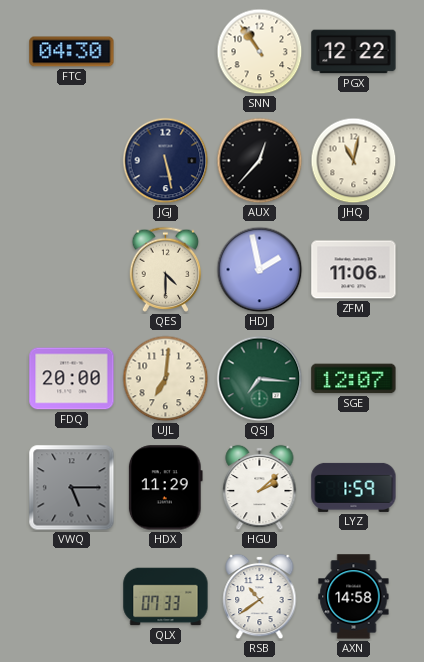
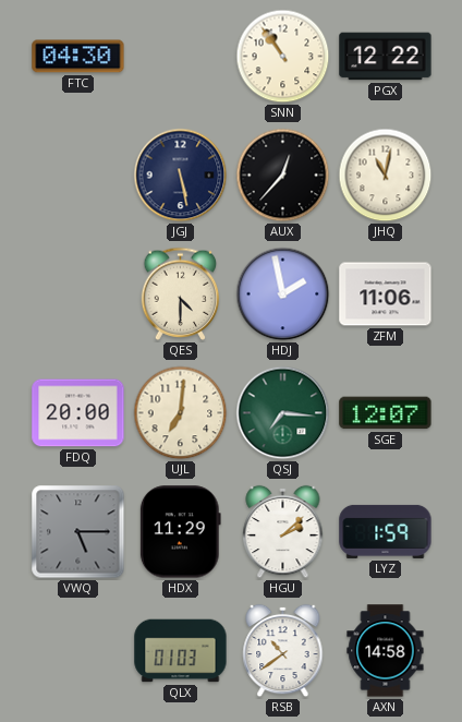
QLX: 07:33 -> 01:03
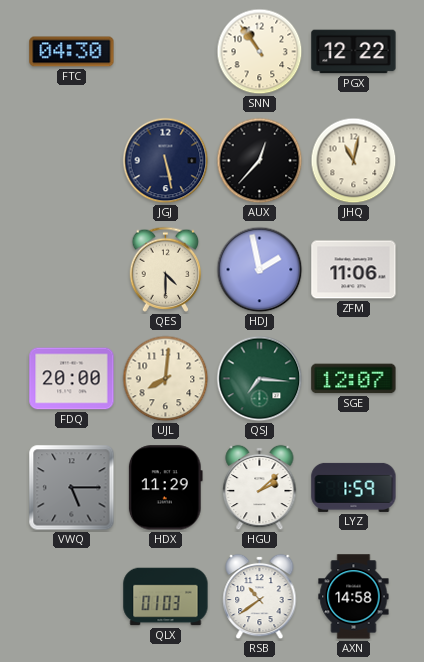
UJL: 7:01 -> 8:01
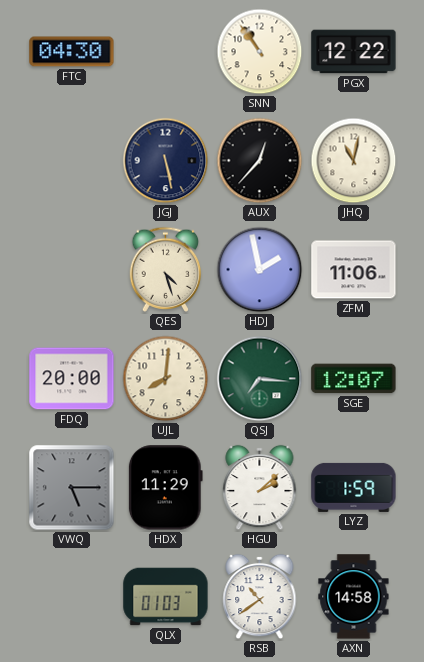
QES: 4:30 -> 4:27
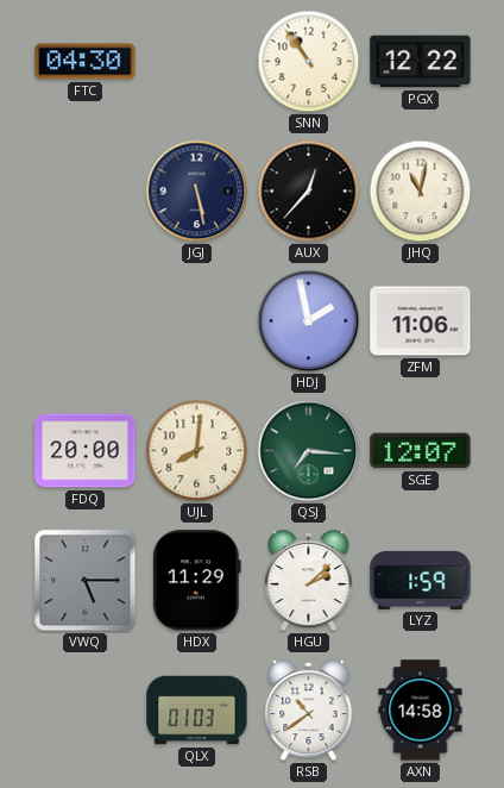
QES: 4:27 -> none
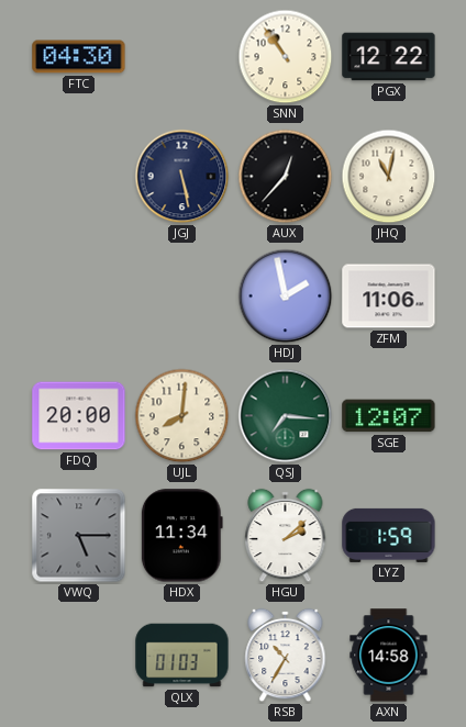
HDX: 11:29 -> 11:34
RSB: 10:39 -> 10:35
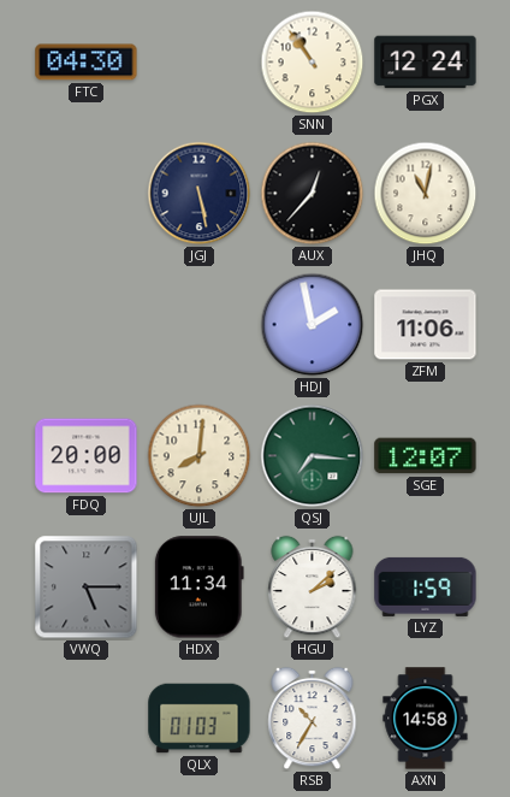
PGX: 12:22 -> 12:24
